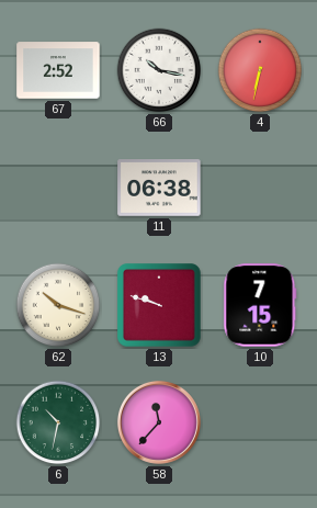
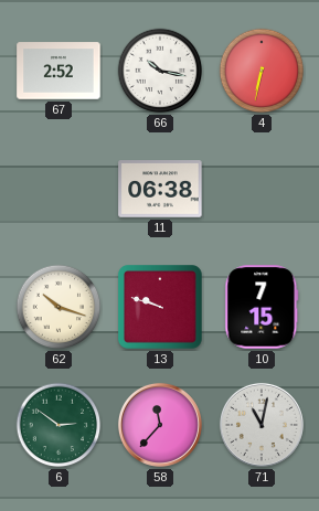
6: 10:32 -> 2:51
71: none -> 11:02
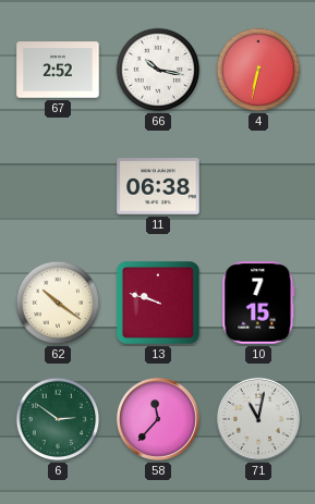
62: 10:18 -> 10:21
